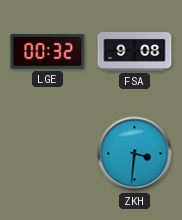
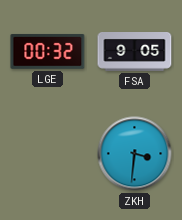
FSA: 9:08 -> 9:05
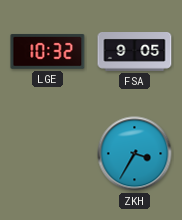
LGE: 00:32 -> 10:32
ZKH: 3:31 -> 3:35
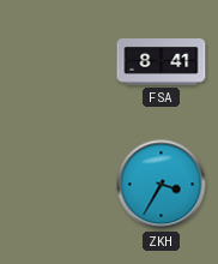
LGE: 10:32 -> none
FSA: 9:05 -> 8:41
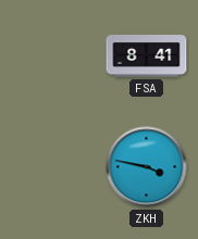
ZKH: 3:35 -> 3:47
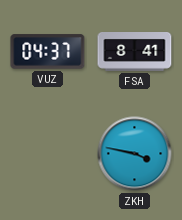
VUZ: none -> 04:37
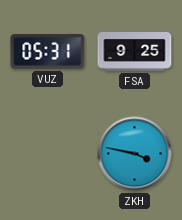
VUZ: 04:37 -> 05:31
FSA: 8:41 -> 9:25
